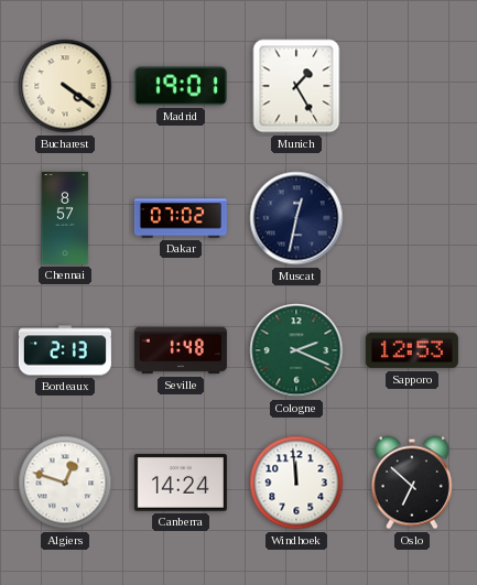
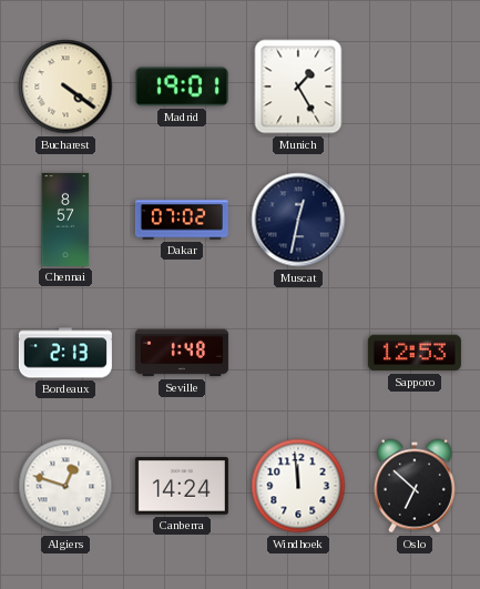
Cologne: 2:19 -> none
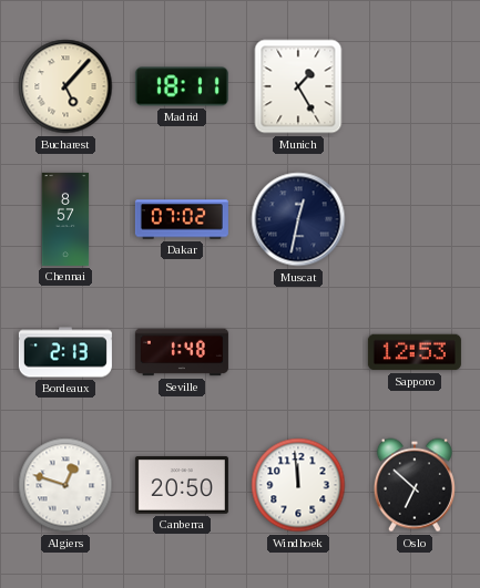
Bucharest: 4:21 -> 5:07
Madrid: 19:01 -> 18:11
Canberra: 14:24 -> 20:50
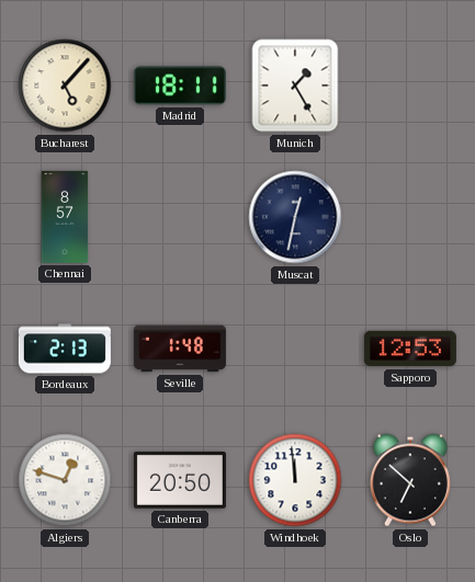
Dakar: 07:02 -> none
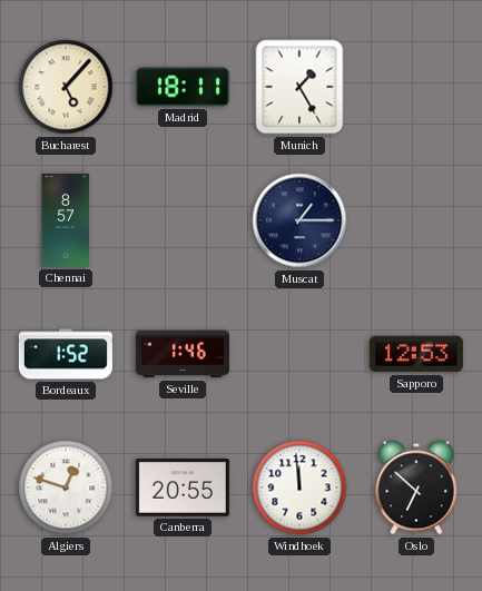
Muscat: 12:32 -> 1:15
Bordeaux: 2:13 -> 1:52
Seville: 1:48 -> 1:46
Canberra: 20:50 -> 20:55
